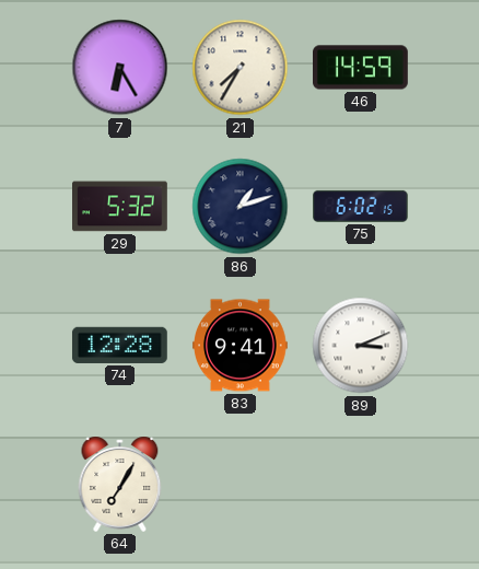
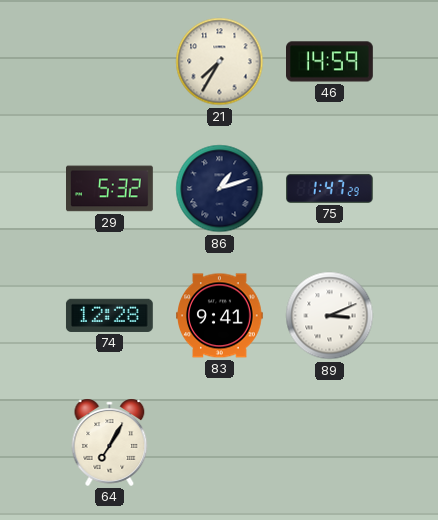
7: 6:25 -> none
75: 6:02 -> 1:47
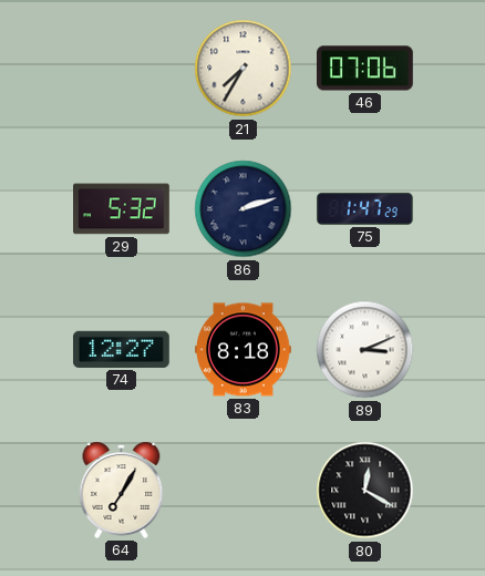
46: 14:59 -> 07:06
86: 1:12 -> 2:12
74: 12:28 -> 12:27
83: 9:41 -> 8:18
80: none -> 12:20
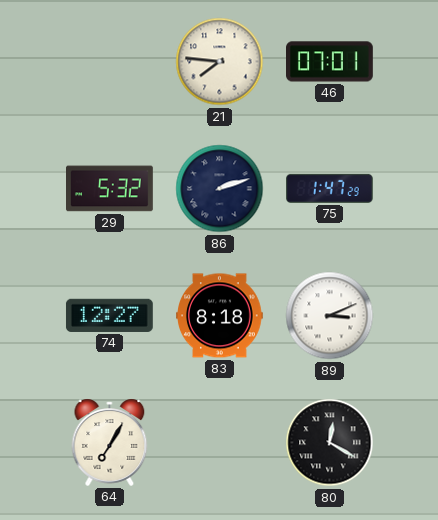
21: 7:35 -> 7:46
46: 07:06 -> 07:01
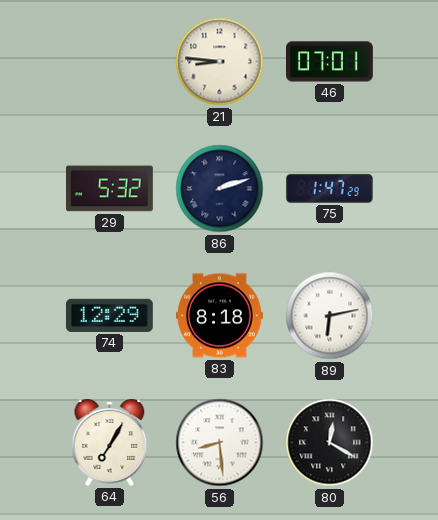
21: 7:46 -> 8:46
74: 12:27 -> 12:29
89: 3:11 -> 6:13
56: none -> 8:29
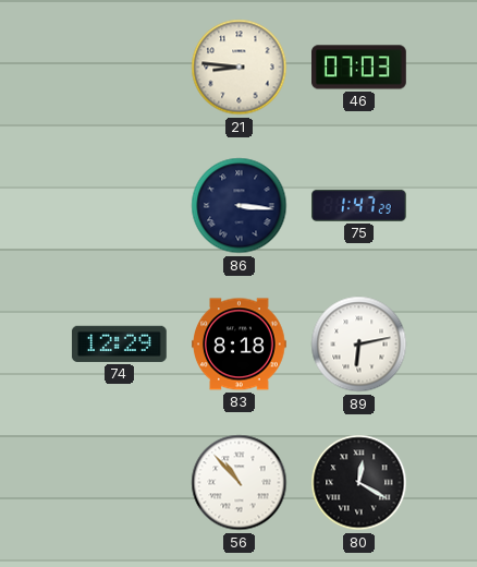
46: 07:01 -> 07:03
29: 5:32 -> none
86: 2:12 -> 3:16
64: 7:05 -> none
56: 8:29 -> 10:53
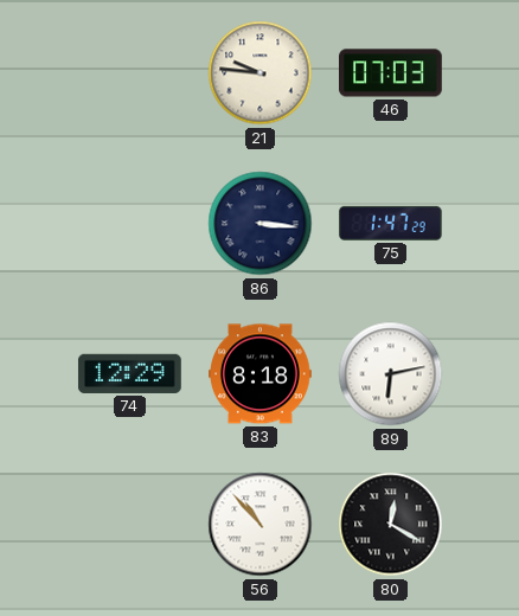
21: 8:46 -> 9:46
